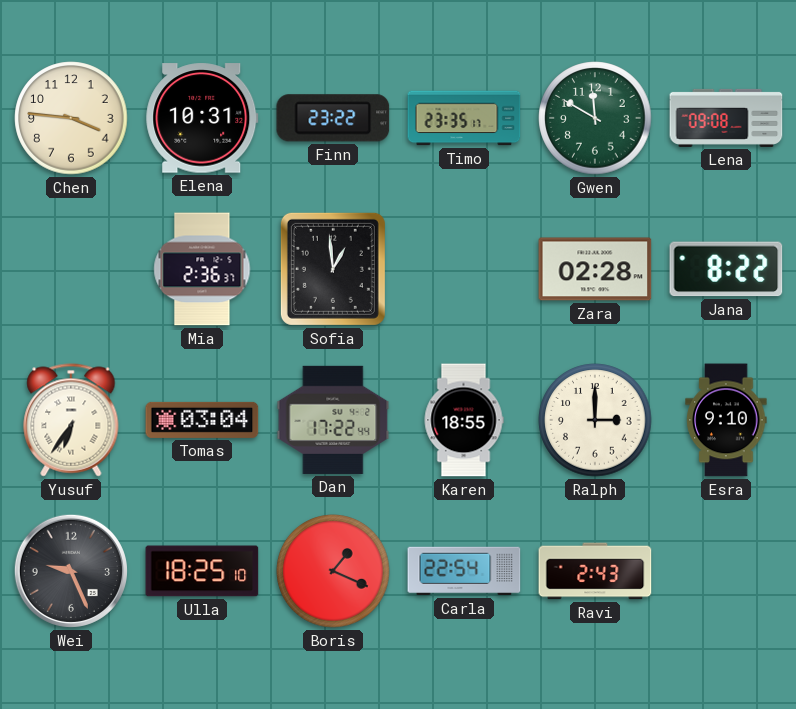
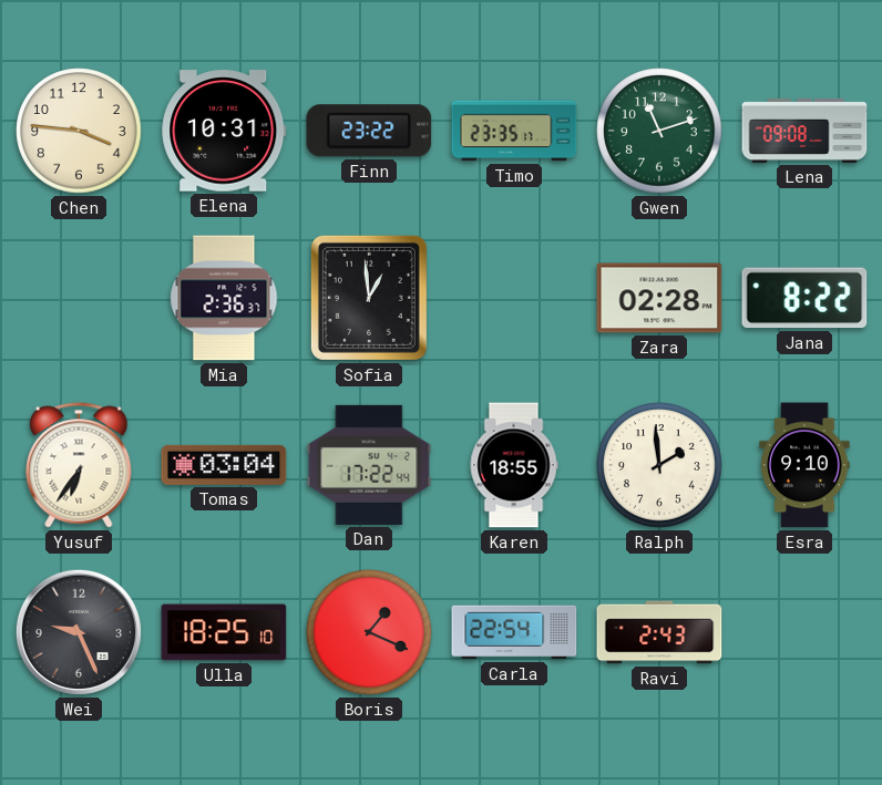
Gwen: 11:50 -> 11:12
Ralph: 3:00 -> 1:59
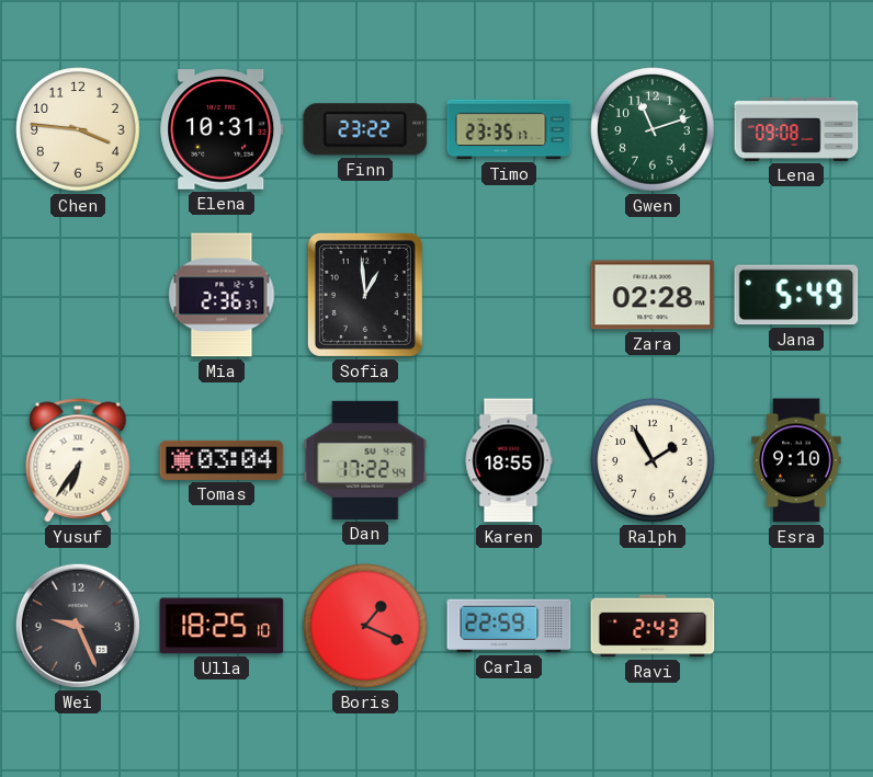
Jana: 8:22 -> 5:49
Ralph: 1:59 -> 1:55
Carla: 22:54 -> 22:59
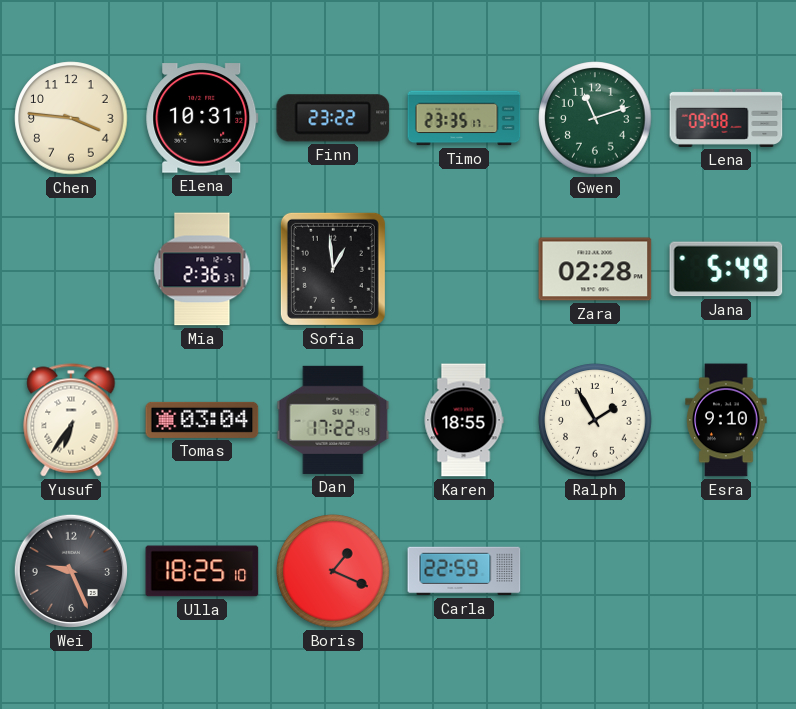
Ravi: 2:43 -> none
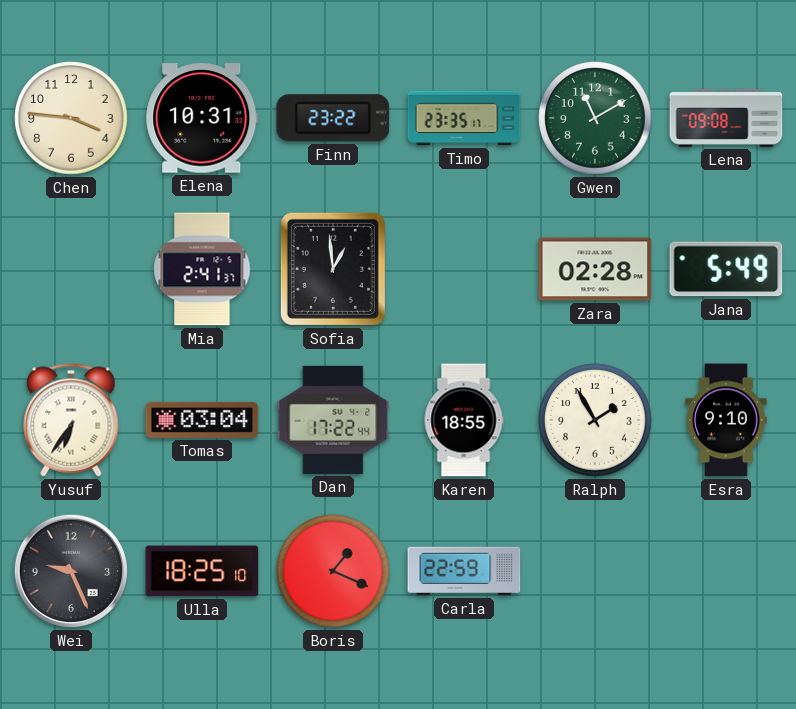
Gwen: 11:12 -> 11:10
Mia: 2:36 -> 2:41
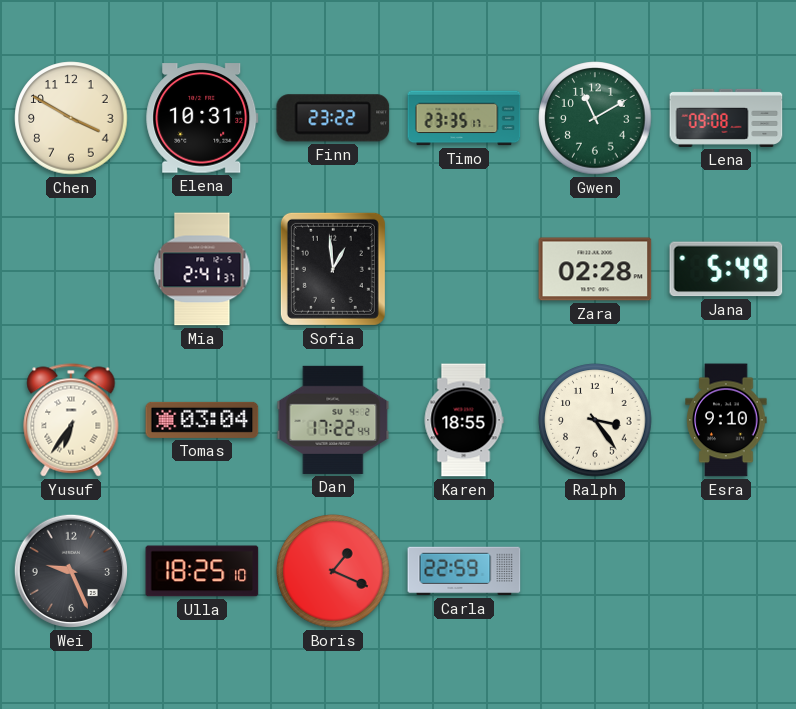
Chen: 3:46 -> 3:50
Ralph: 1:55 -> 3:24
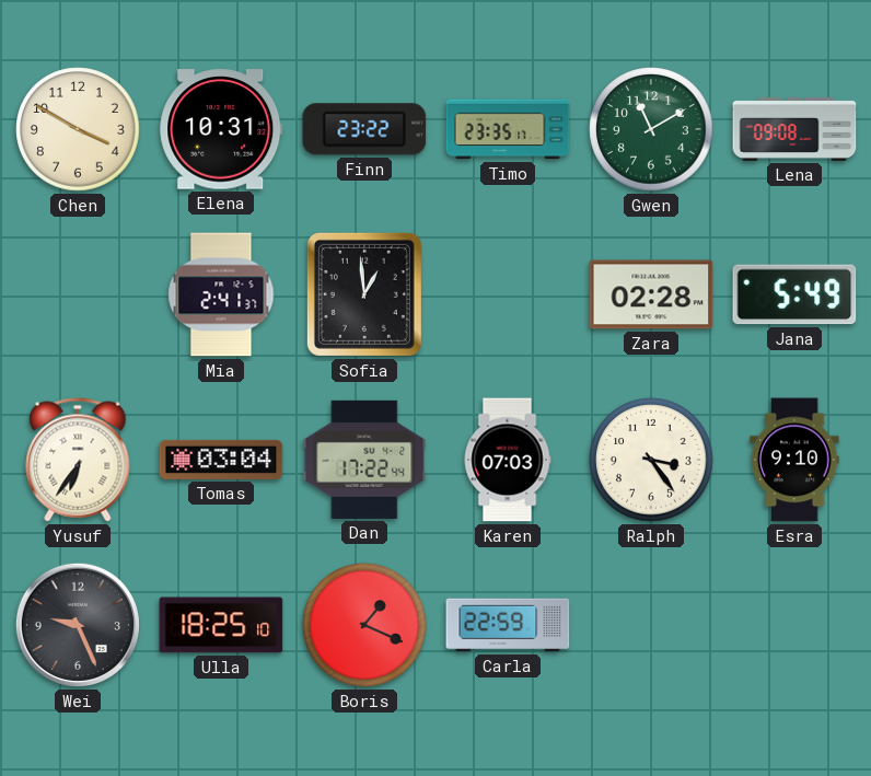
Karen: 18:55 -> 07:03
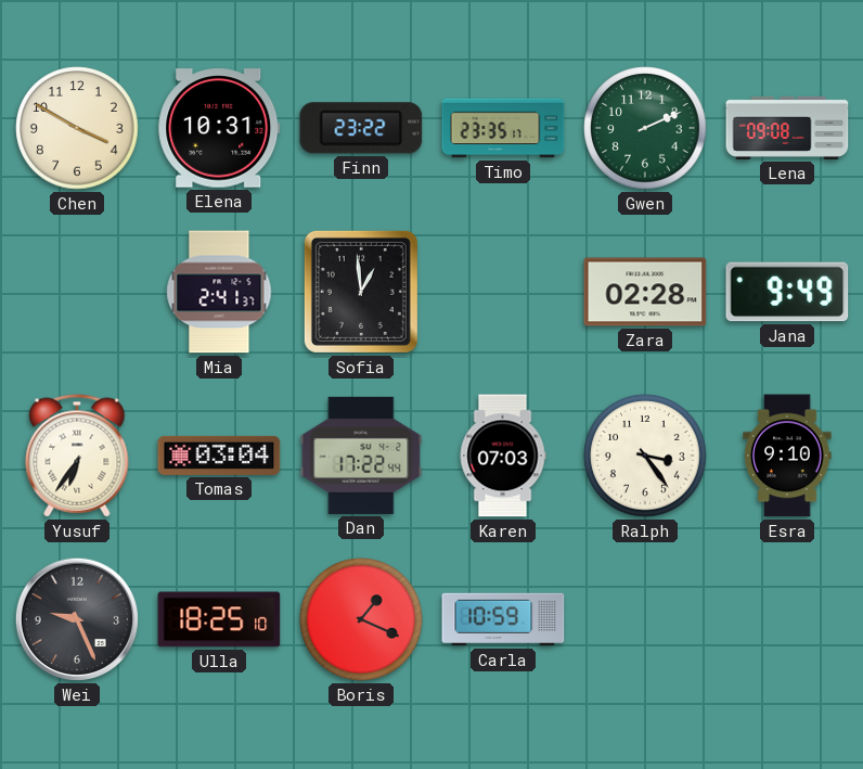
Gwen: 11:10 -> 2:11
Jana: 5:49 -> 9:49
Carla: 22:59 -> 10:59
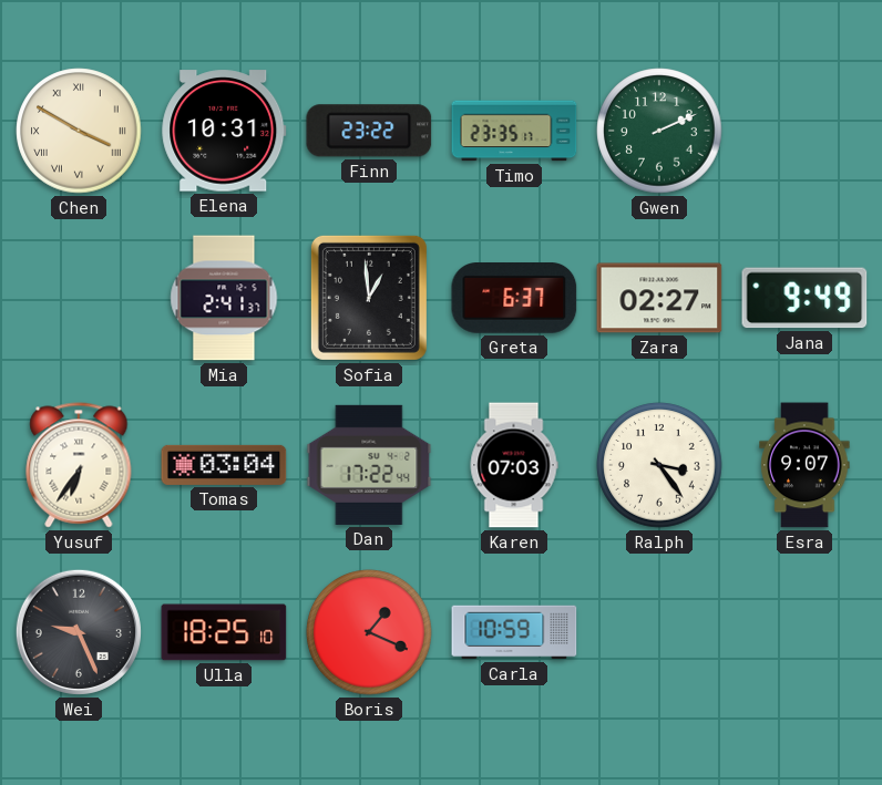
Chen numerals: Arabic -> Roman
Lena: 09:08 -> none
Greta: none -> 6:37
Zara: 02:28 -> 02:27
Esra: 9:10 -> 9:07
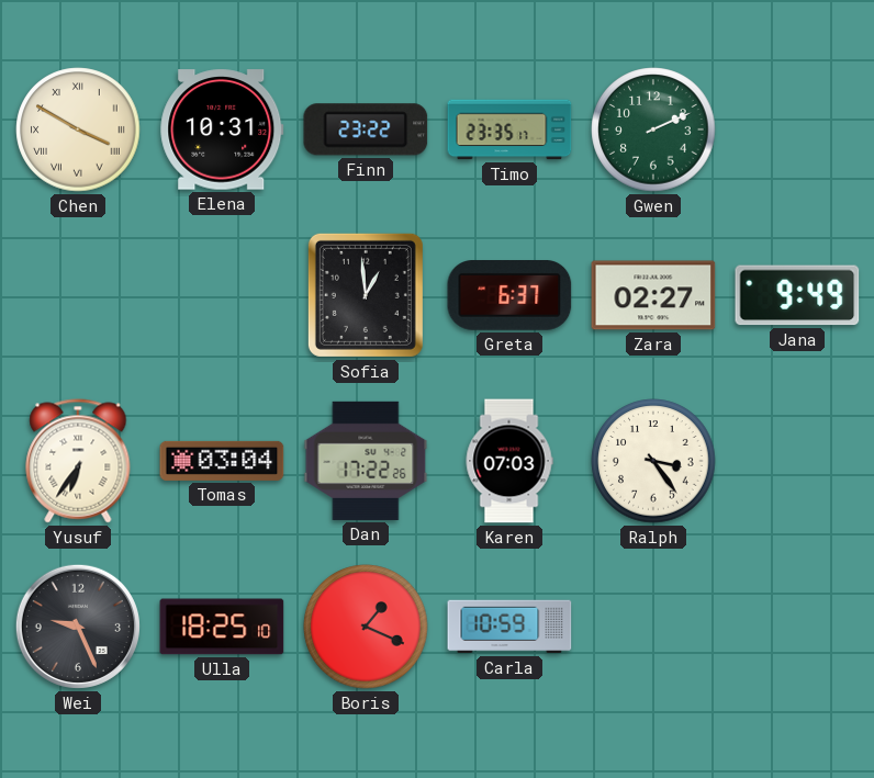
Mia: 2:41 -> none
Dan: 17:22:44 -> 17:22:26
Esra: 9:07 -> none
